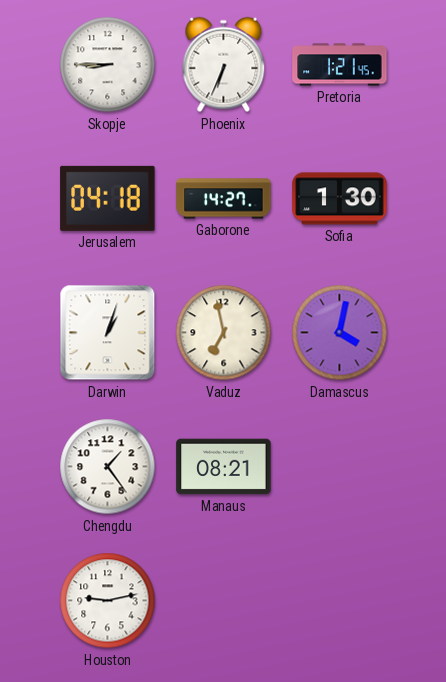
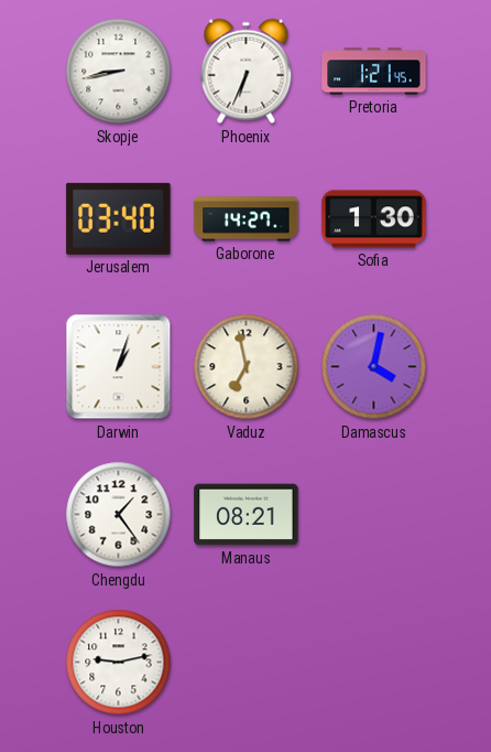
Skopje: 8:45 -> 8:43
Jerusalem: 04:18 -> 03:40
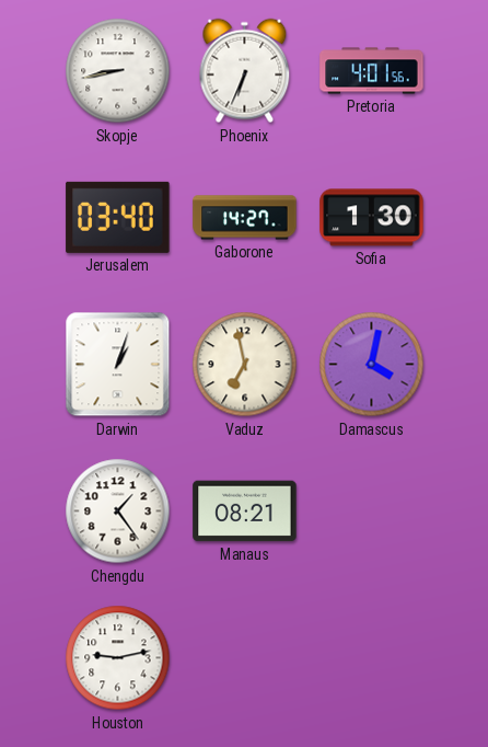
Pretoria: 1:21 -> 4:01
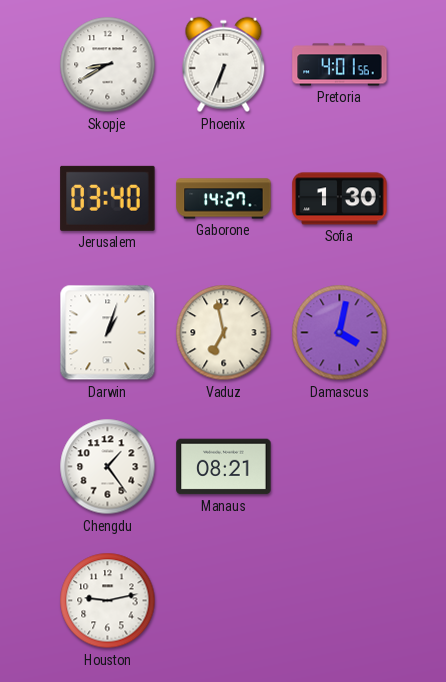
Skopje: 8:43 -> 8:40
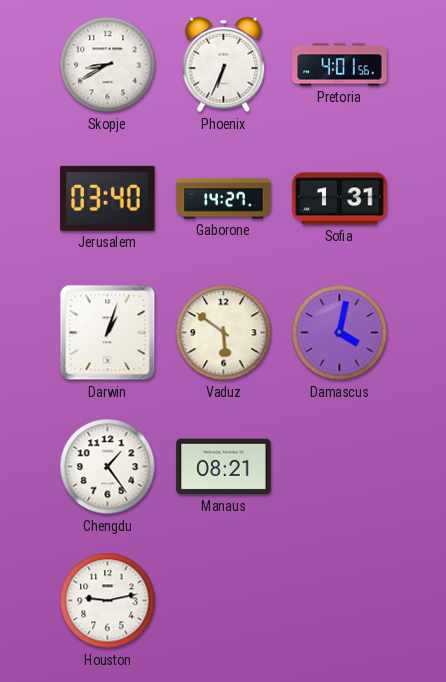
Sofia: 1:30 -> 1:31
Vaduz: 6:58 -> 5:51
